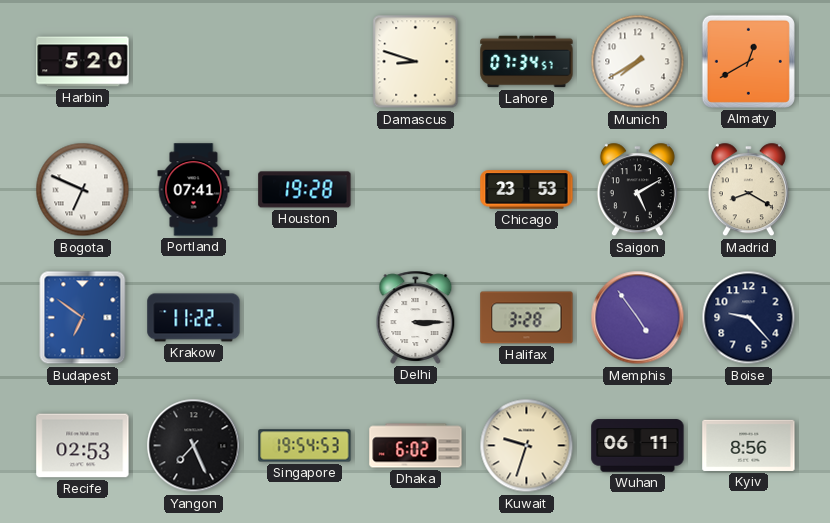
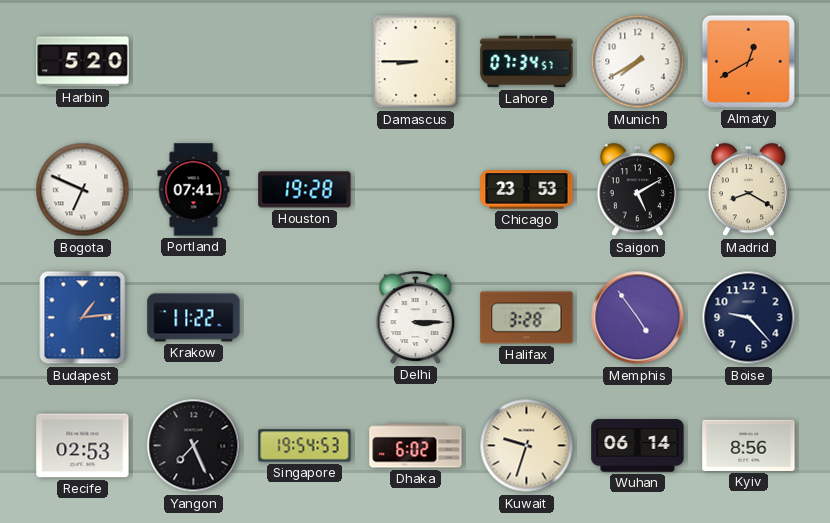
Damascus: 8:48 -> 8:45
Budapest: 6:51 -> 1:14
Wuhan: 06:11 -> 06:14
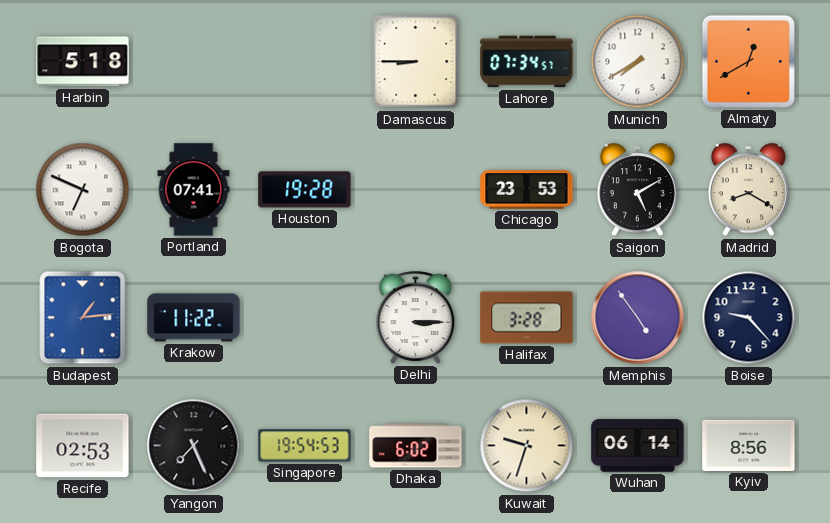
Harbin: 5:20 -> 5:18
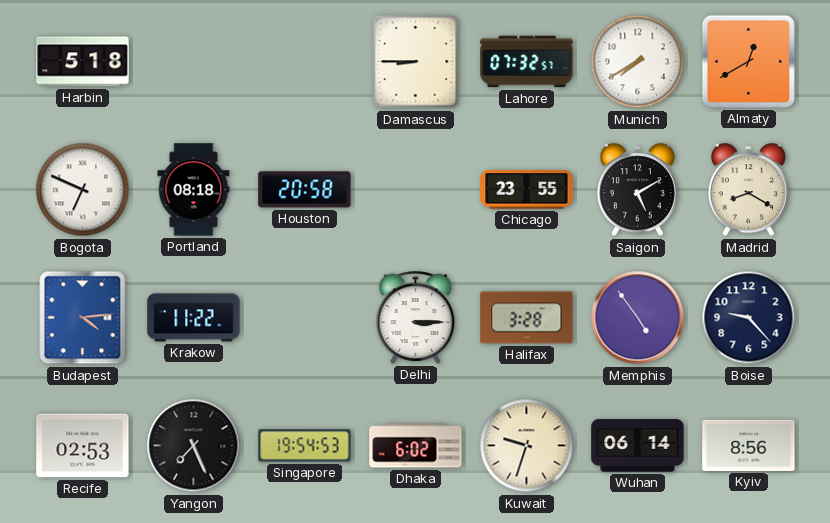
Lahore: 07:34 -> 07:32
Portland: 07:41 -> 08:18
Houston: 19:28 -> 20:58
Chicago: 23:53 -> 23:55
Budapest: 1:14 -> 4:14
